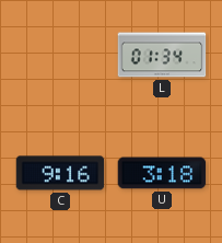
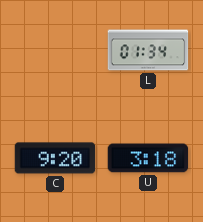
C: 9:16 -> 9:20
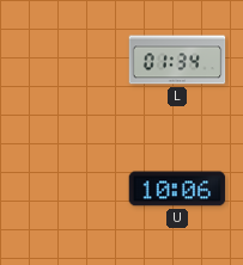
C: 9:20 -> none
U: 3:18 -> 10:06
